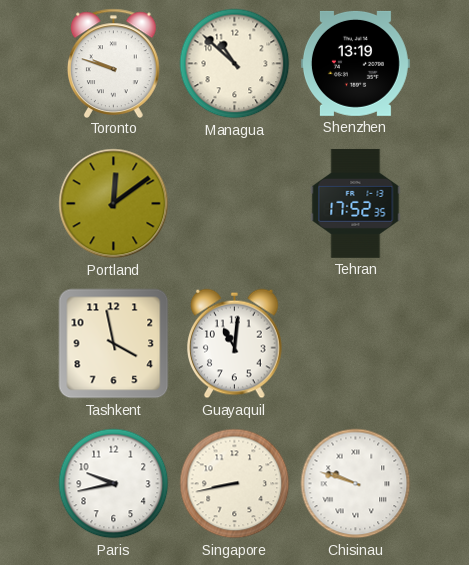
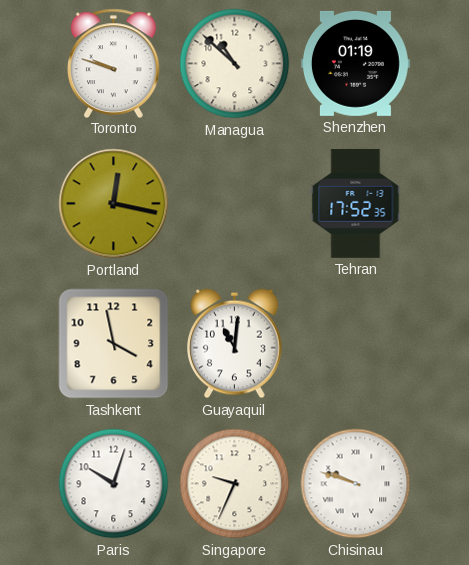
Shenzhen: 13:19 -> 01:19
Portland: 12:09 -> 12:17
Paris: 9:43 -> 10:03
Singapore: 8:43 -> 9:34
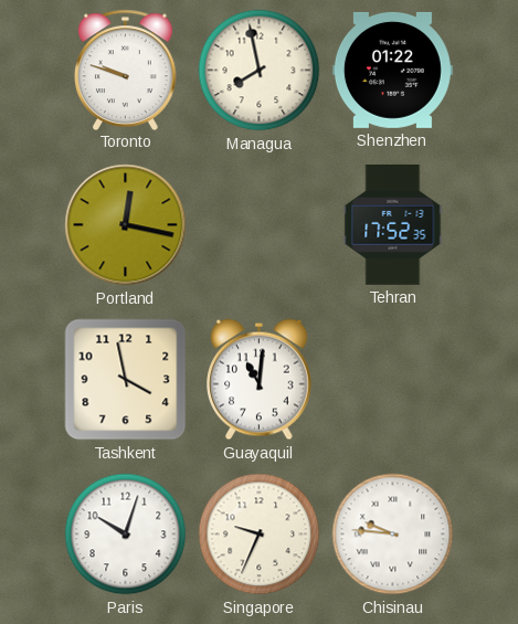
Managua: 10:52 -> 7:58
Shenzhen: 01:19 -> 01:22
Chisinau: 9:48 -> 9:46
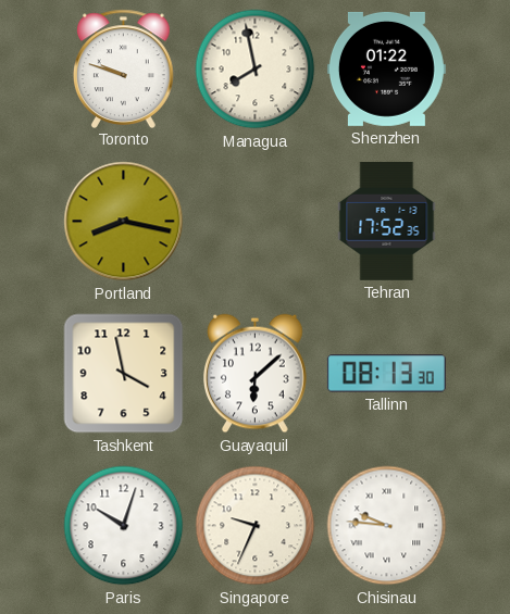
Portland: 12:17 -> 8:17
Guayaquil: 11:01 -> 6:08
Tallinn: none -> 08:13
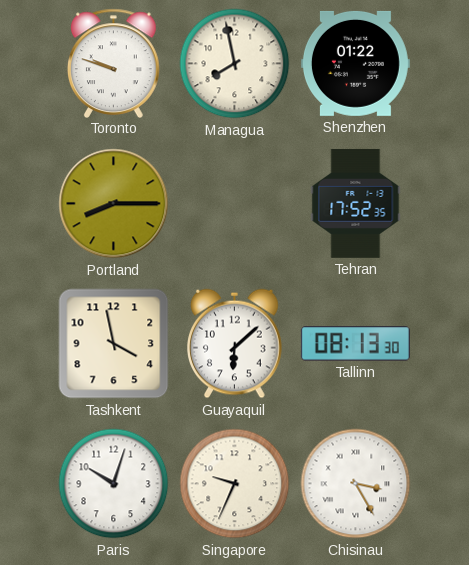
Portland: 8:17 -> 8:15
Chisinau: 9:46 -> 3:25
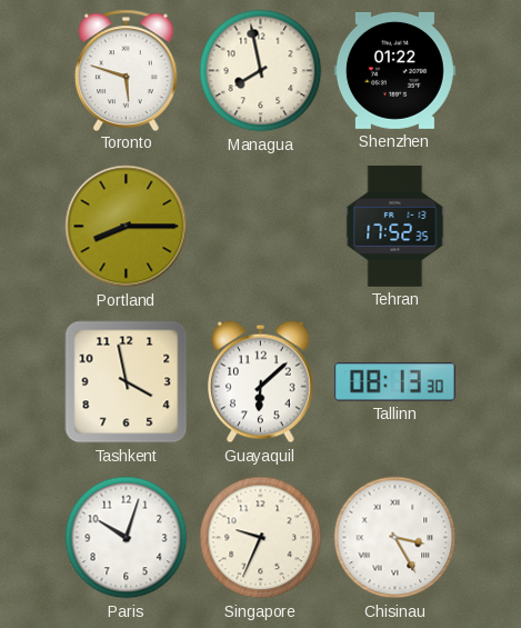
Toronto: 9:48 -> 5:48
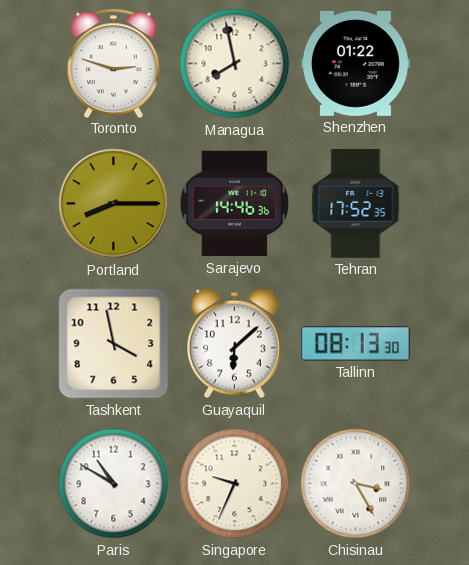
Toronto: 5:48 -> 2:48
Sarajevo: none -> 14:46
Paris: 10:03 -> 10:50
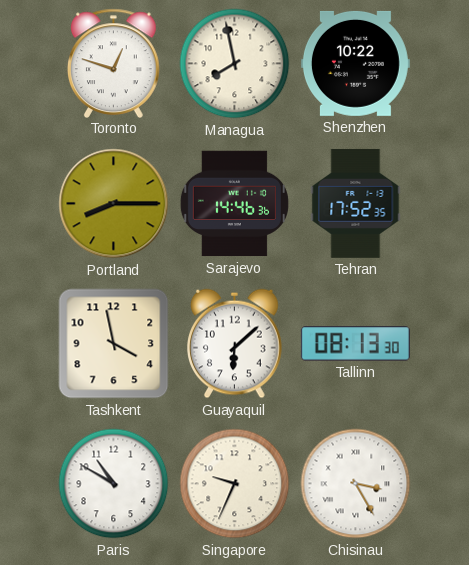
Toronto: 2:48 -> 12:48
Shenzhen: 01:22 -> 10:22
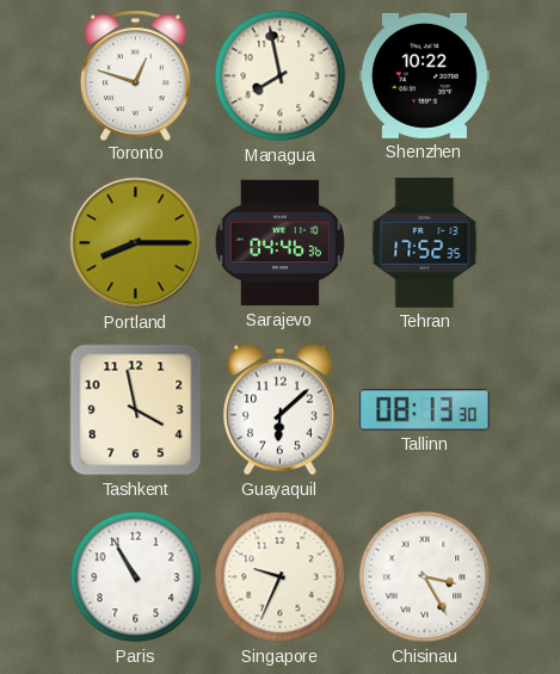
Sarajevo: 14:46 -> 04:46
Paris: 10:50 -> 10:55
